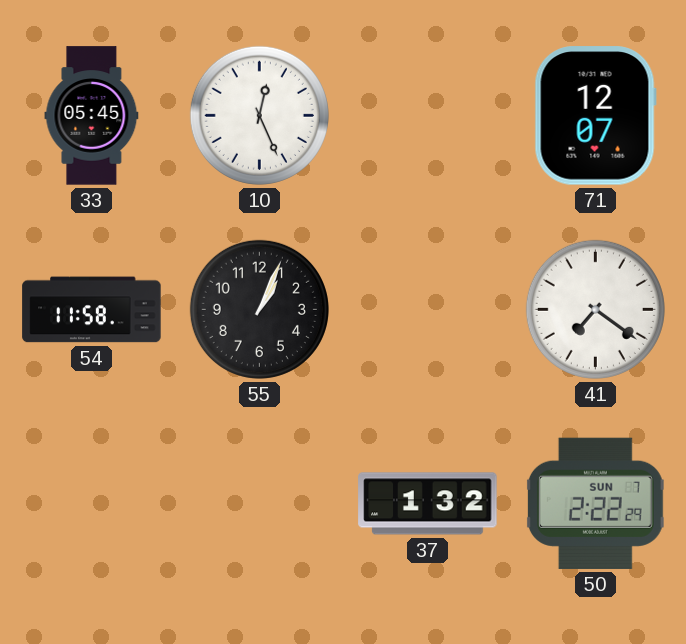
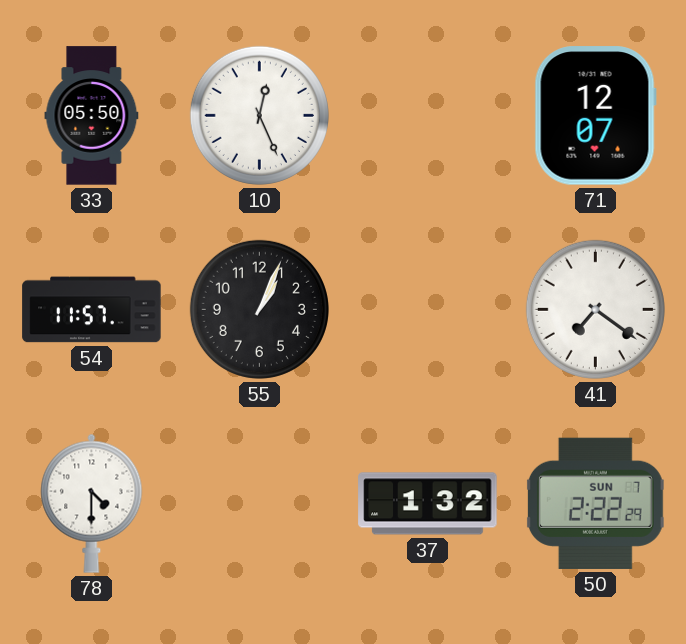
33: 05:45 -> 05:50
54: 11:58 -> 11:57
78: none -> 4:30
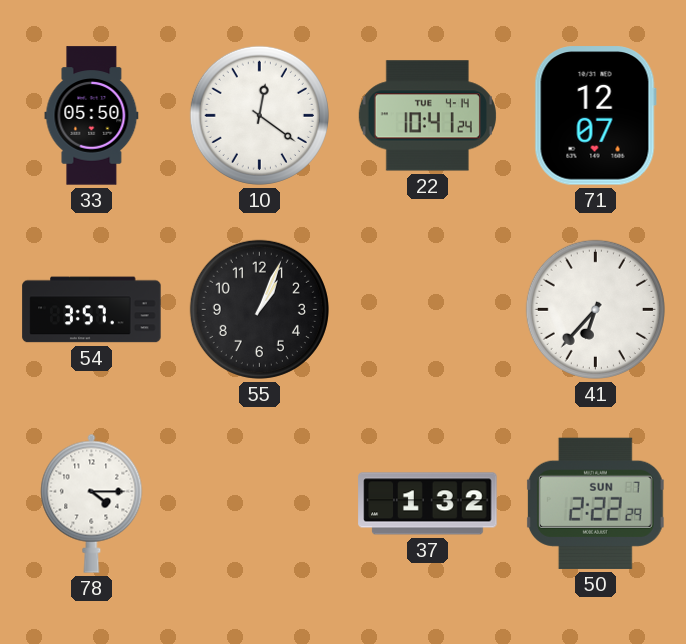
10: 12:26 -> 12:21
22: none -> 10:41
54: 11:57 -> 3:57
41: 7:21 -> 6:37
78: 4:30 -> 4:15
